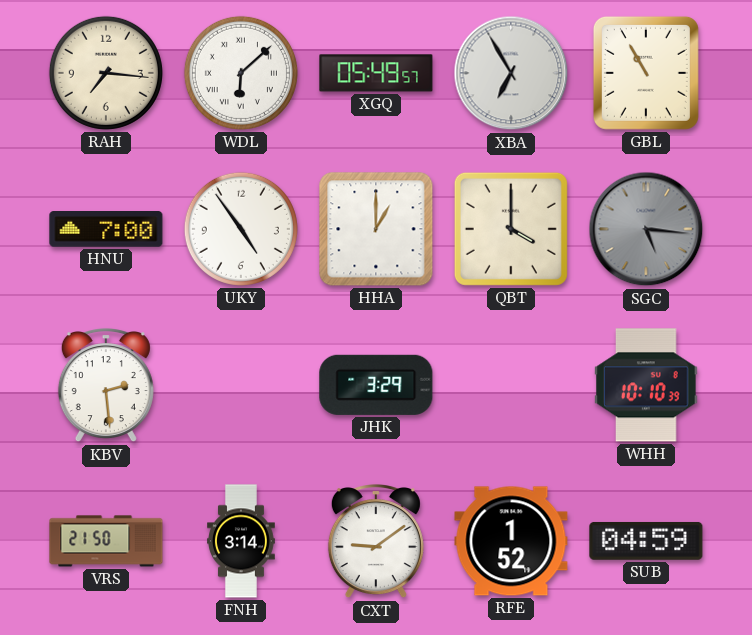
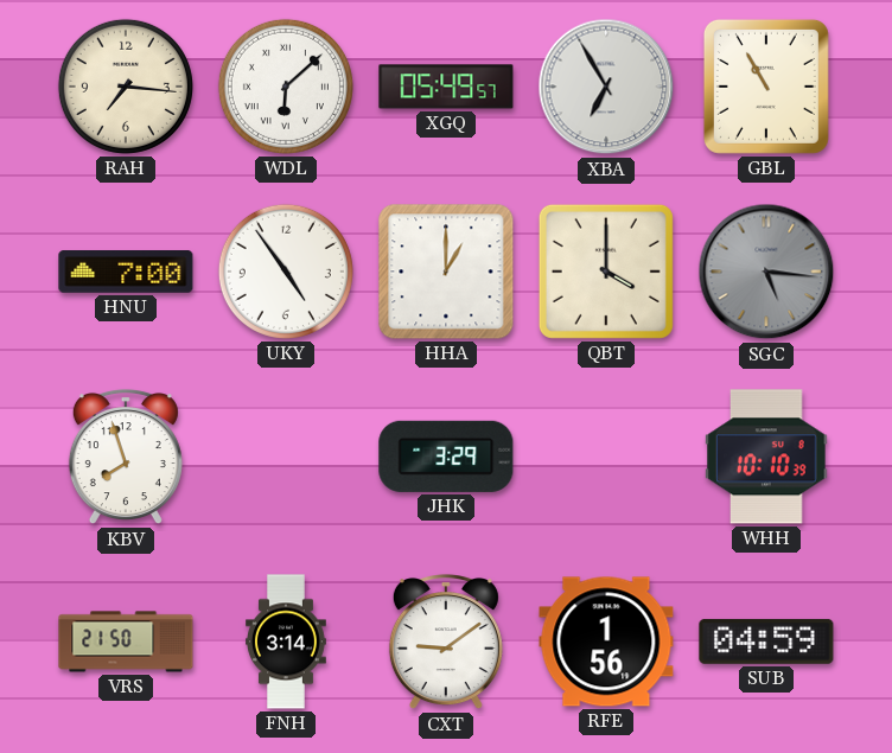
KBV: 2:29 -> 7:57
RFE: 1:52 -> 1:56
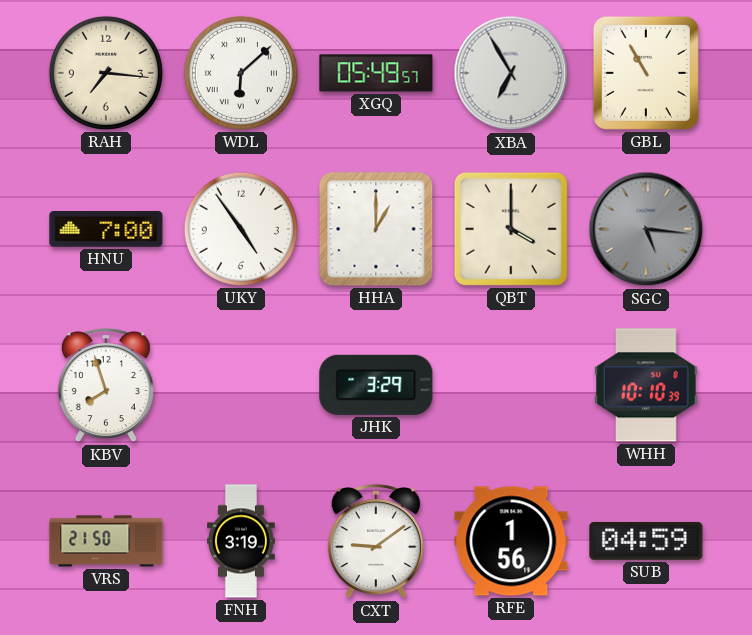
FNH: 3:14 -> 3:19
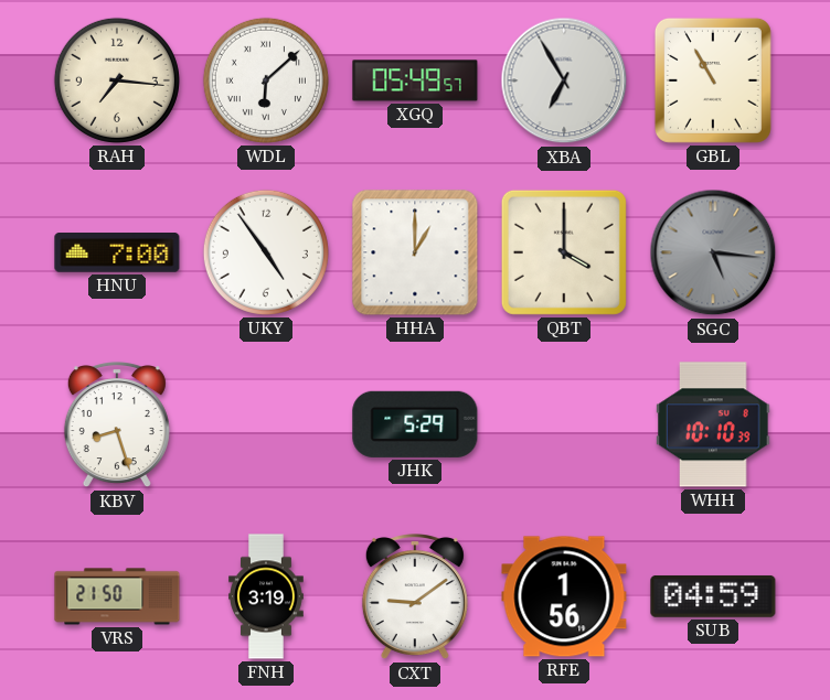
KBV: 7:57 -> 8:27
JHK: 3:29 -> 5:29
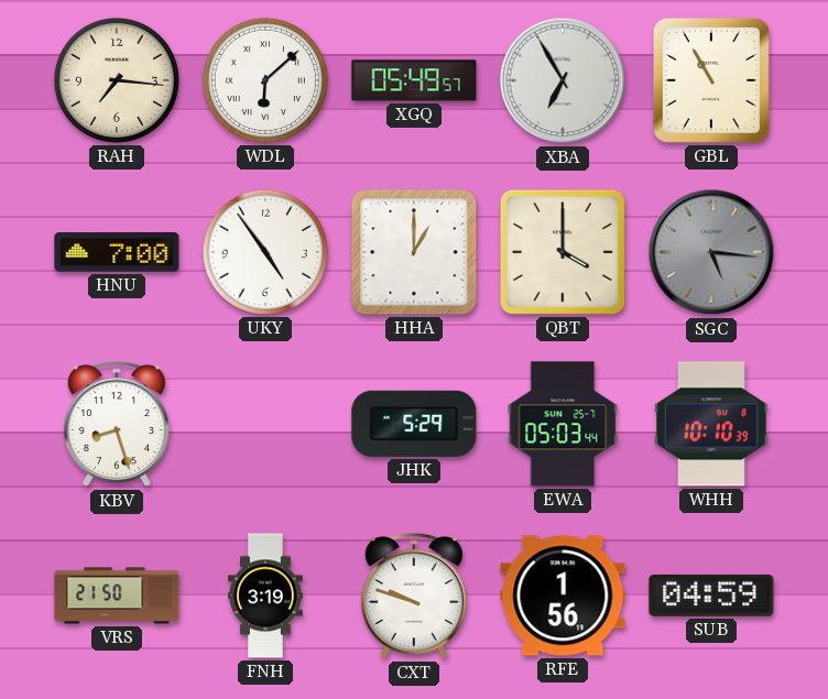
EWA: none -> 05:03
CXT: 9:09 -> 9:48
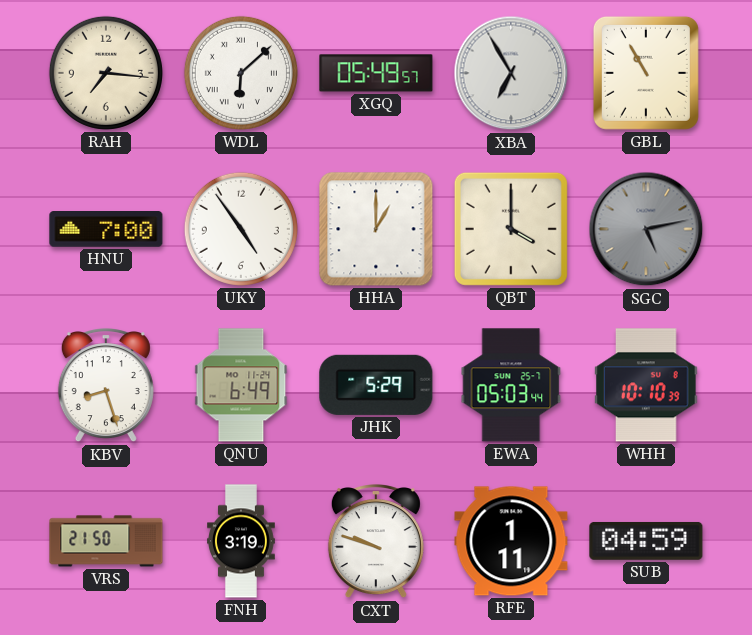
SGC: 5:16 -> 5:13
QNU: none -> 6:49
RFE: 1:56 -> 1:11
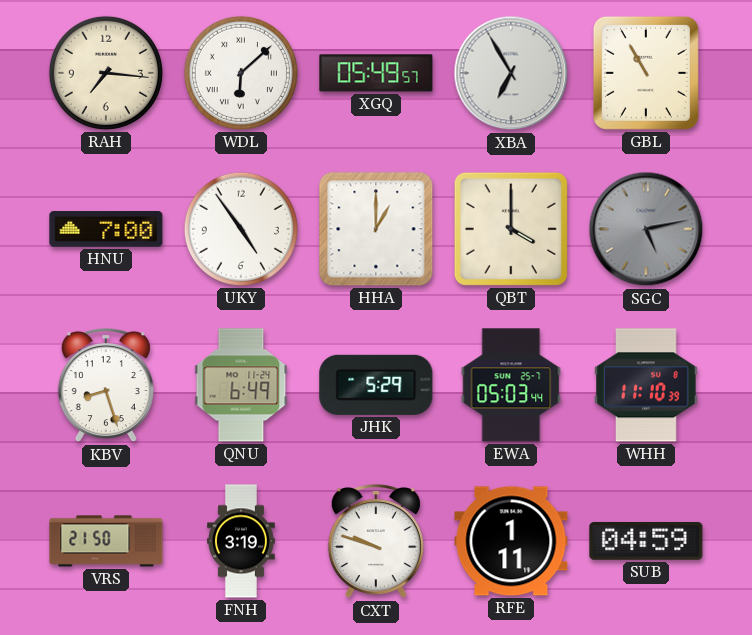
WHH: 10:10 -> 11:10
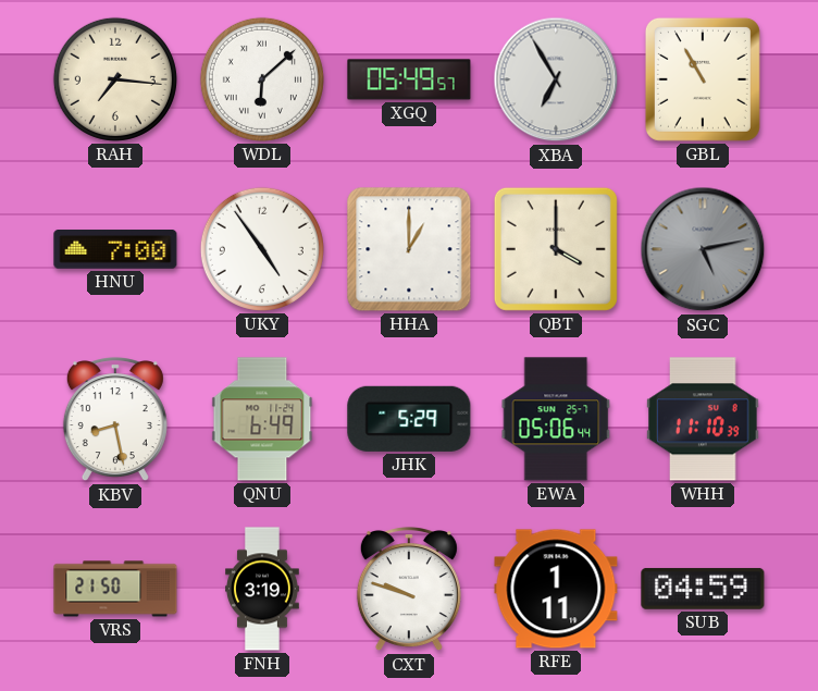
KBV: 8:27 -> 8:28
EWA: 05:03 -> 05:06
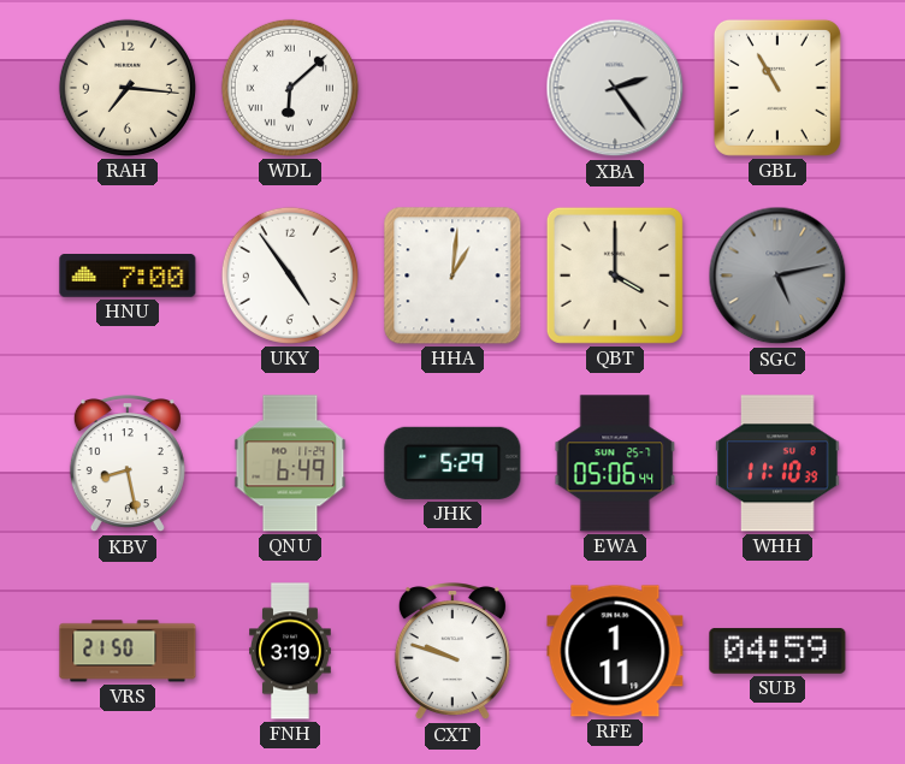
XGQ: 05:49 -> none
XBA: 6:55 -> 2:24
HHA: 1:00 -> 1:01
